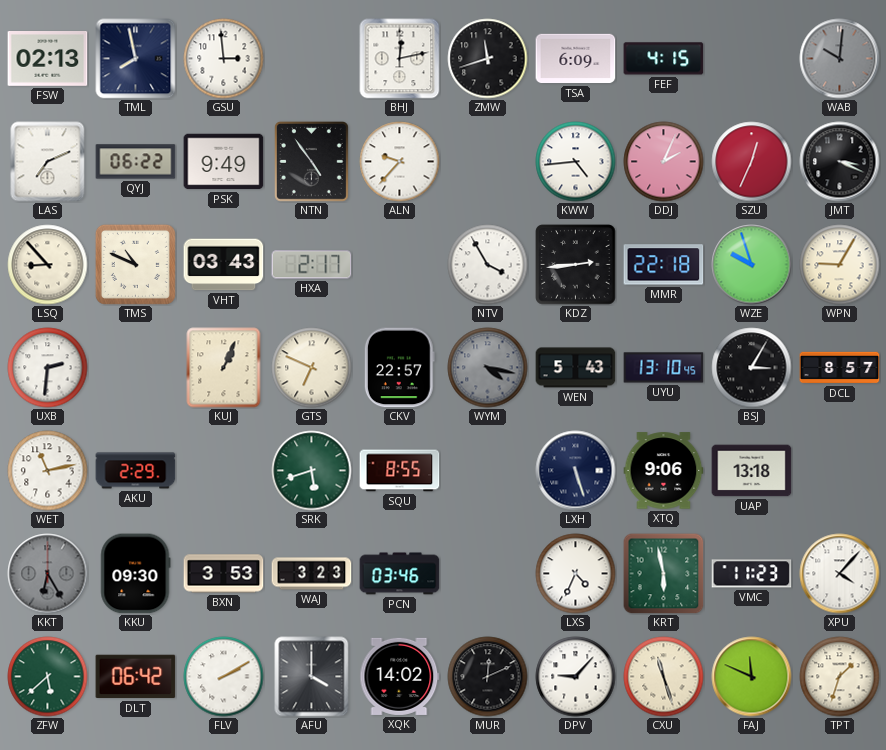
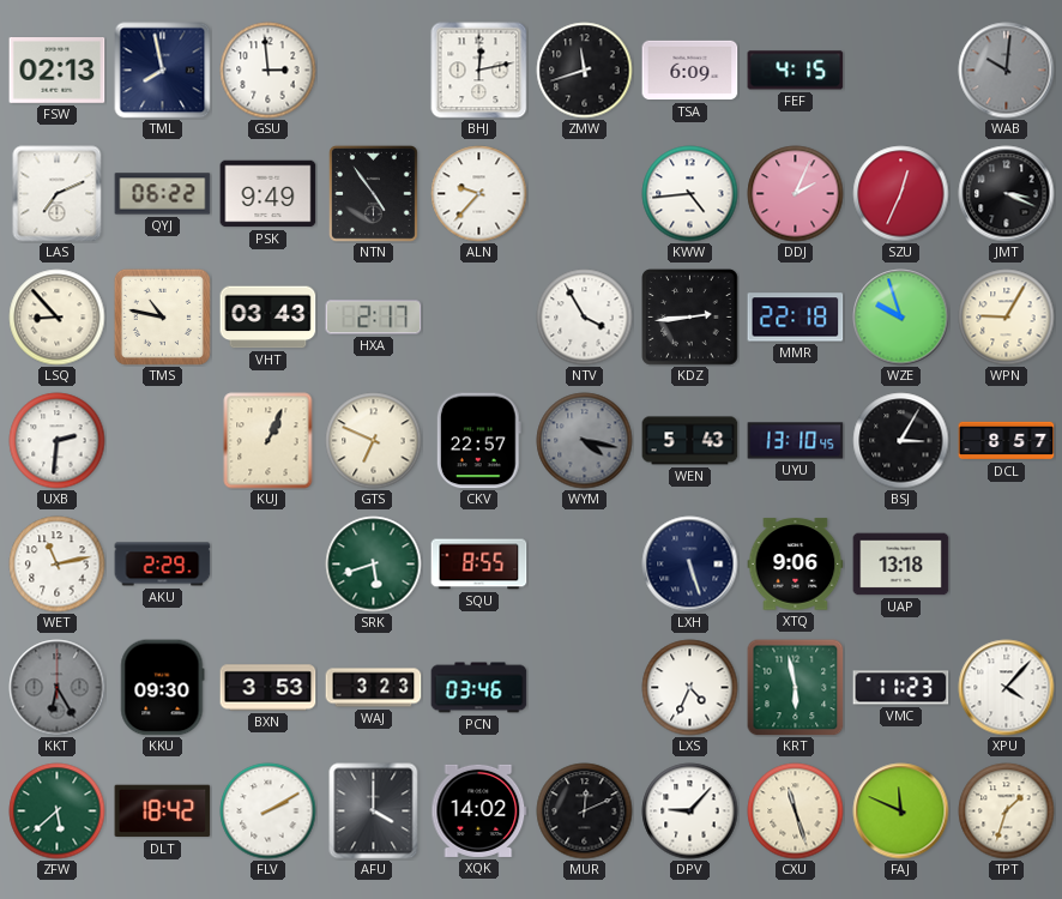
TMS: 10:49 -> 10:47
DLT: 06:42 -> 18:42
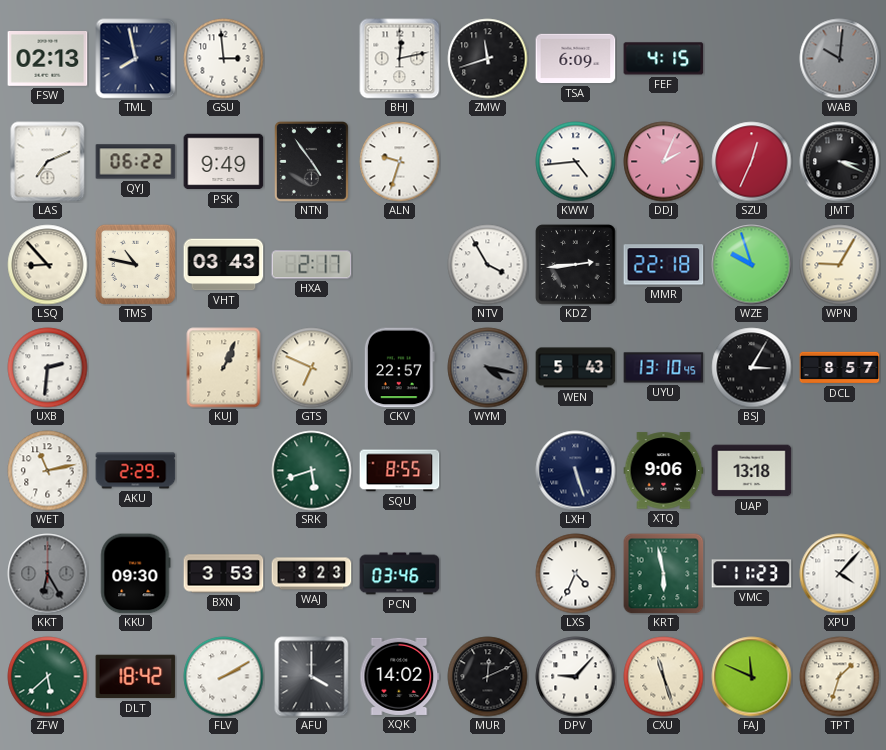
ALN: 9:37 -> 9:33
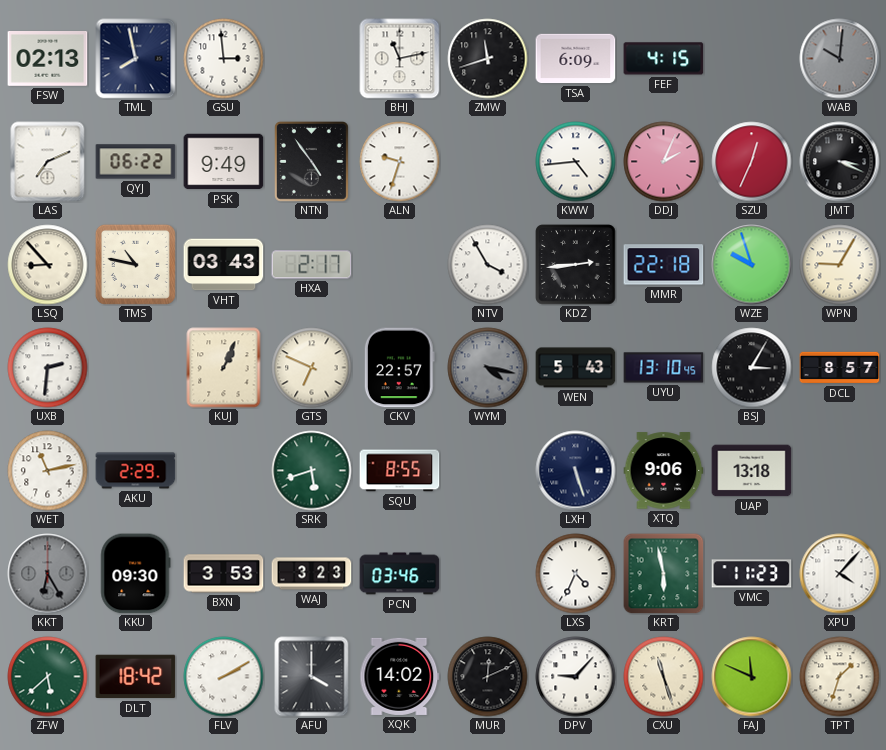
BHJ: 12:13 -> 11:13
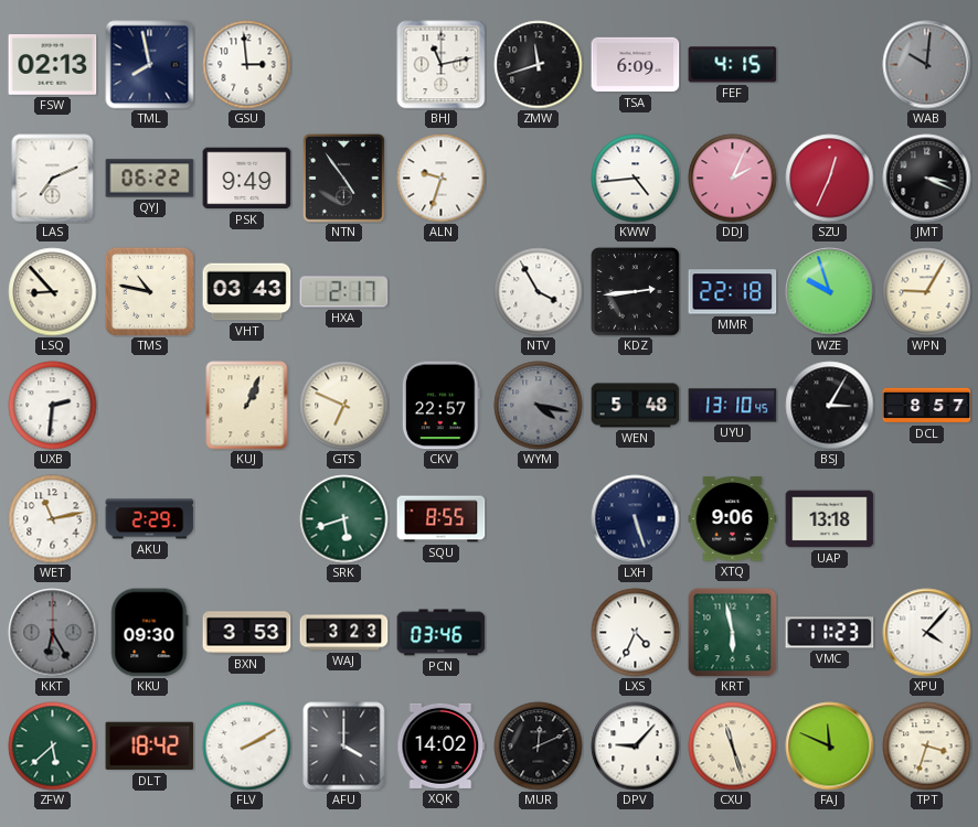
WEN: 5:43 -> 5:48
TPT: 1:33 -> 3:33
